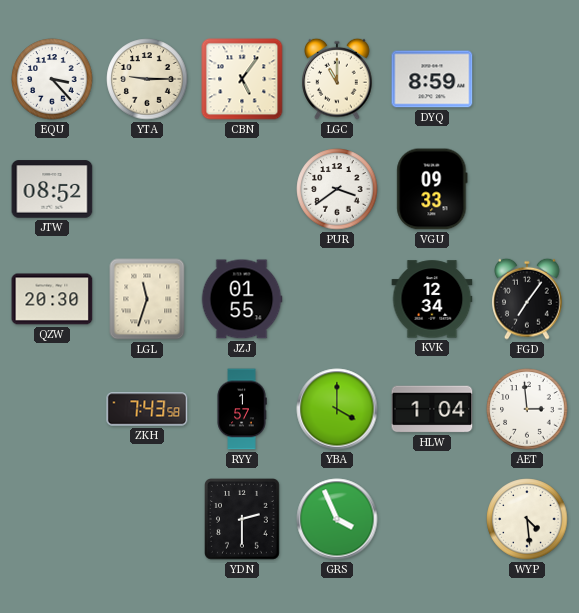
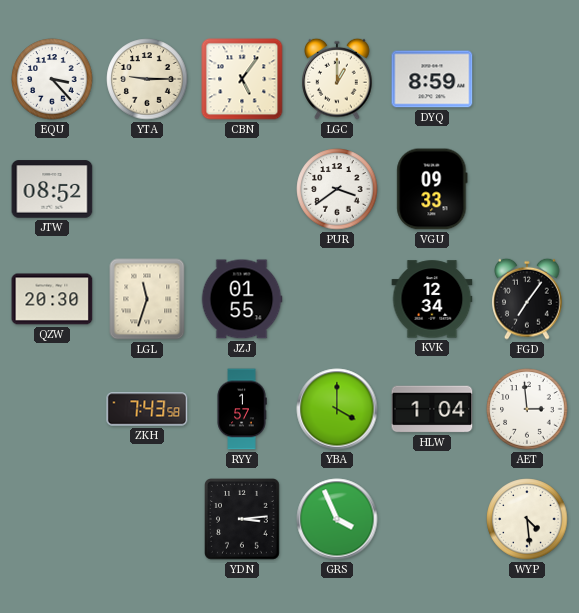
LGC: 11:00 -> 1:00
YDN: 2:30 -> 3:14
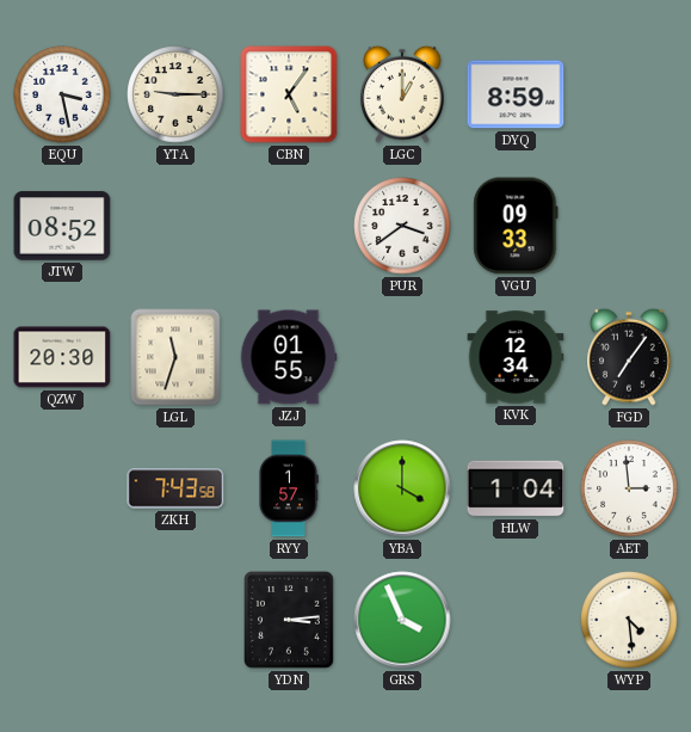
EQU: 3:23 -> 3:28
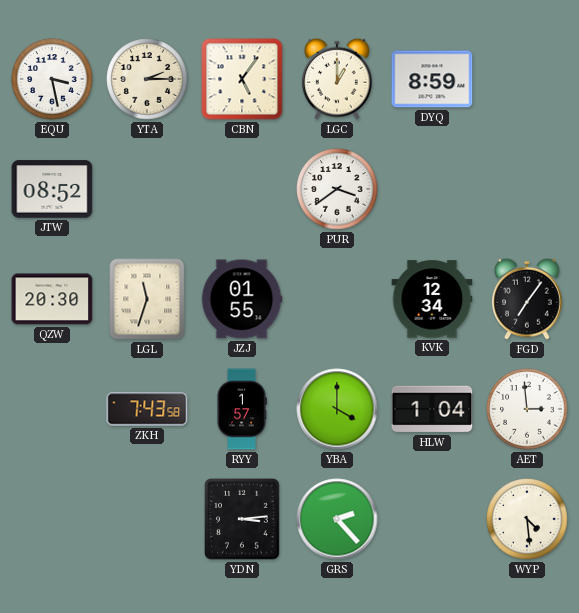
YTA: 9:15 -> 2:15
VGU: 09:33 -> none
GRS: 3:56 -> 2:23
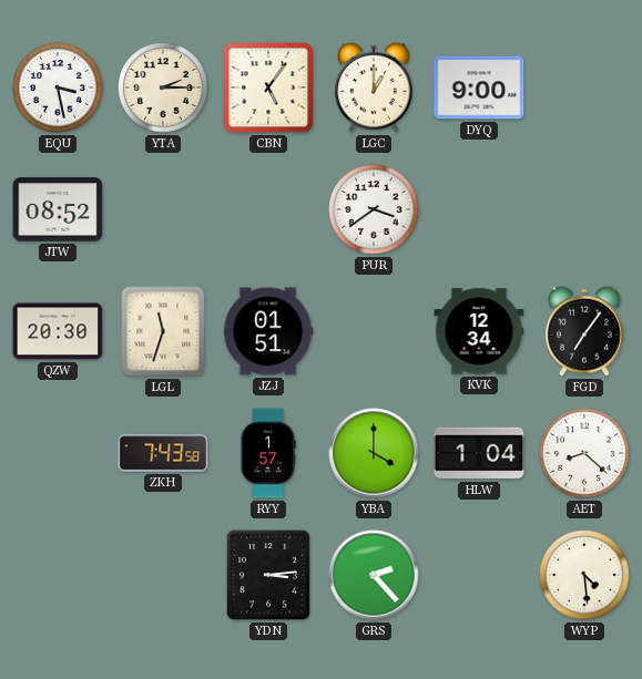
DYQ: 8:59 -> 9:00
JZJ: 01:55 -> 01:51
AET: 2:59 -> 8:22
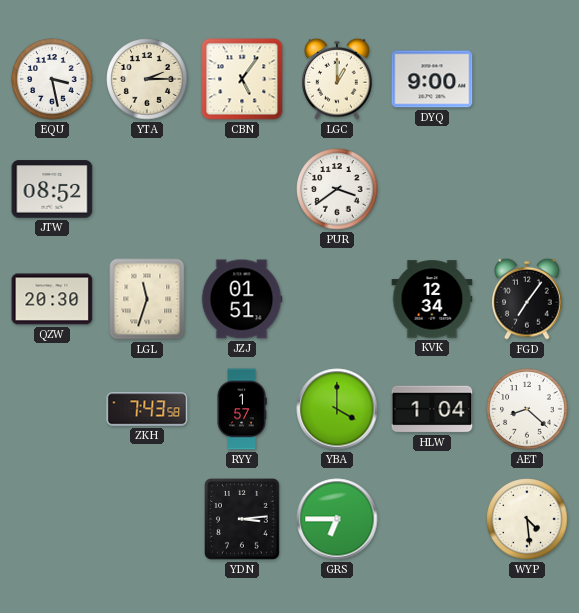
GRS: 2:23 -> 6:45
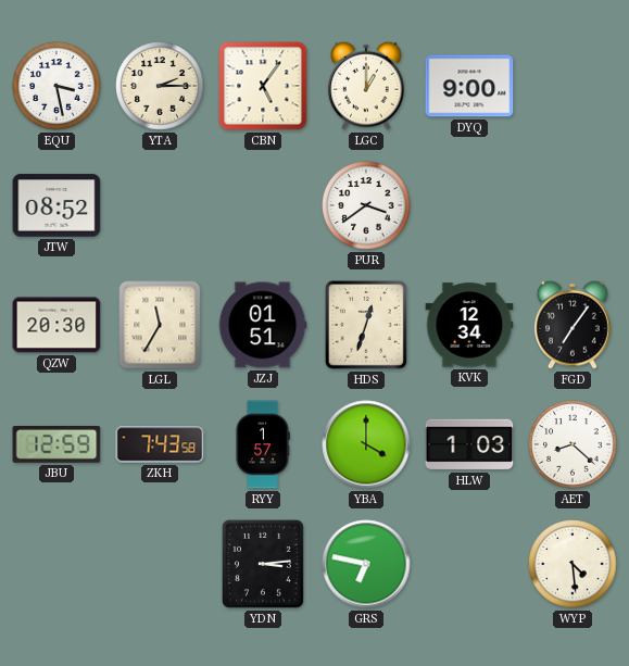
LGL: 11:33 -> 11:35
HDS: none -> 12:33
JBU: none -> 12:59
HLW: 1:04 -> 1:03
GRS: 6:45 -> 6:47
